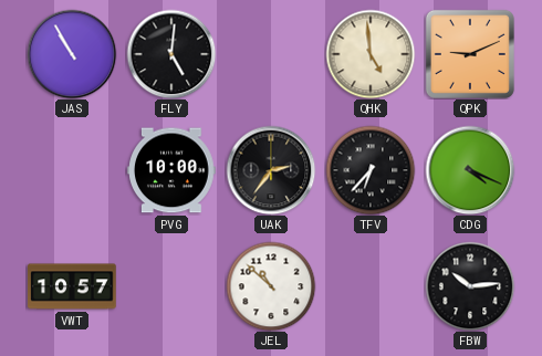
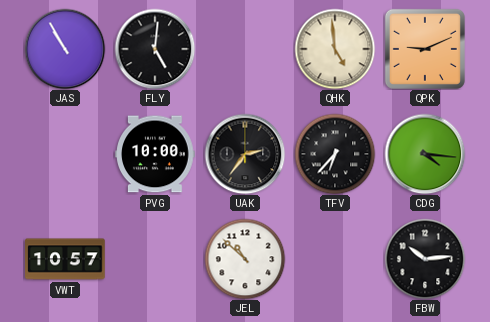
CDG: 4:19 -> 4:16
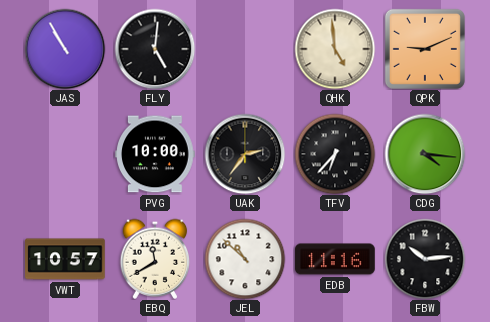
EBQ: none -> 11:40
EDB: none -> 11:16
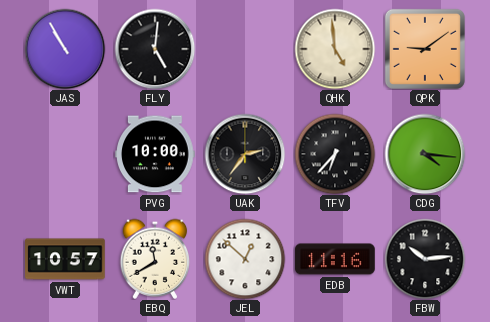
QPK: 9:11 -> 9:09
JEL: 10:52 -> 12:52
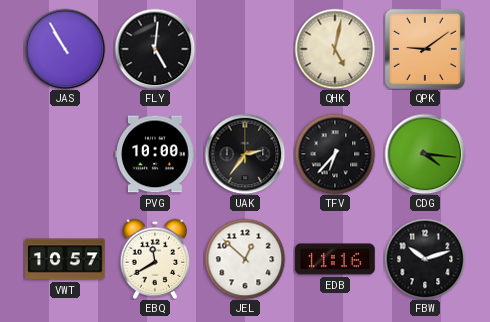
QHK: 4:59 -> 5:02
FBW: 10:14 -> 10:12
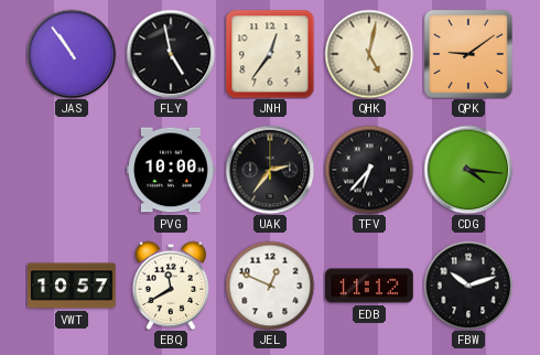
JAS: 10:55 -> 10:54
FLY: 5:01 -> 4:58
JNH: none -> 12:36
JEL: 12:52 -> 12:49
EDB: 11:16 -> 11:12
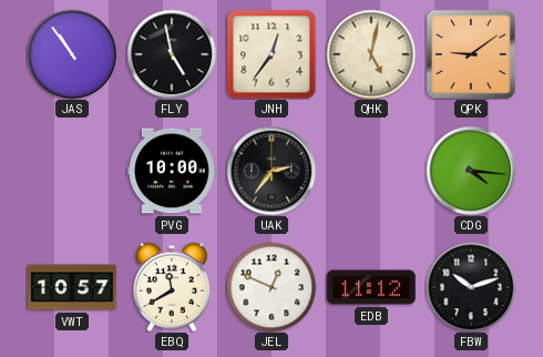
TFV: 6:37 -> none
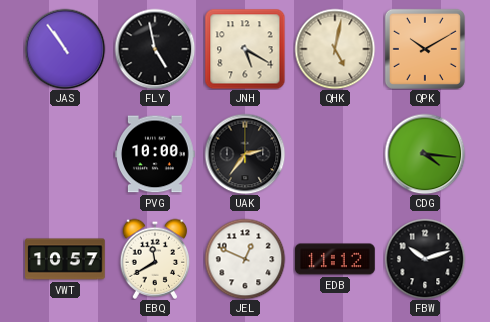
JNH: 12:36 -> 5:20
QPK: 9:09 -> 10:10
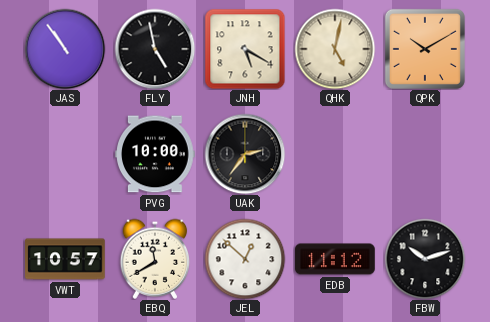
CDG: 4:16 -> none
JEL: 12:49 -> 12:52
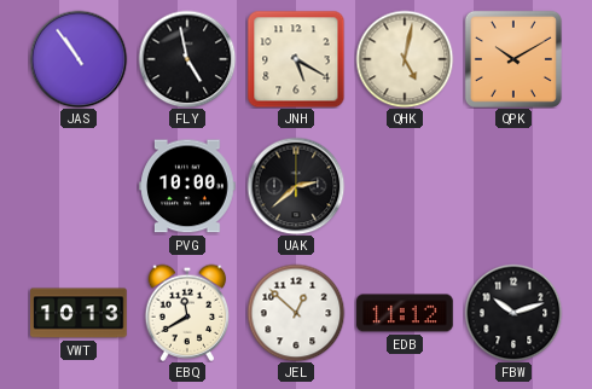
UAK: 2:36 -> 2:38
VWT: 10:57 -> 10:13
